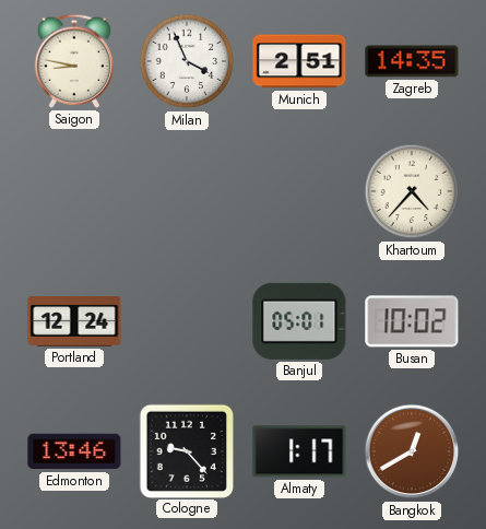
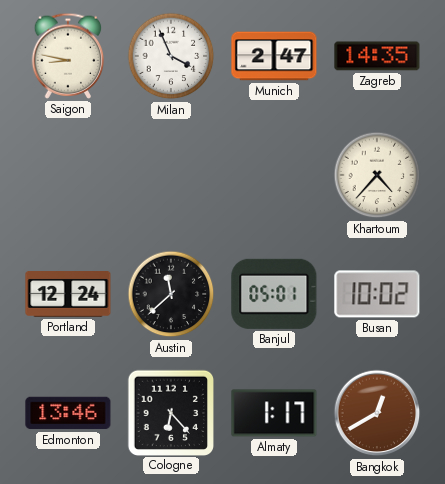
Munich: 2:51 -> 2:47
Austin: none -> 11:38
Cologne: 9:23 -> 6:23
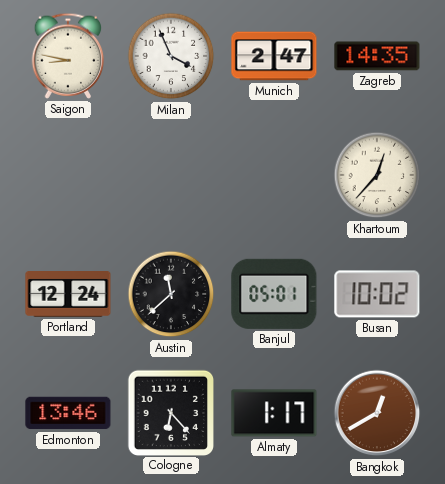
Khartoum: 4:37 -> 12:37
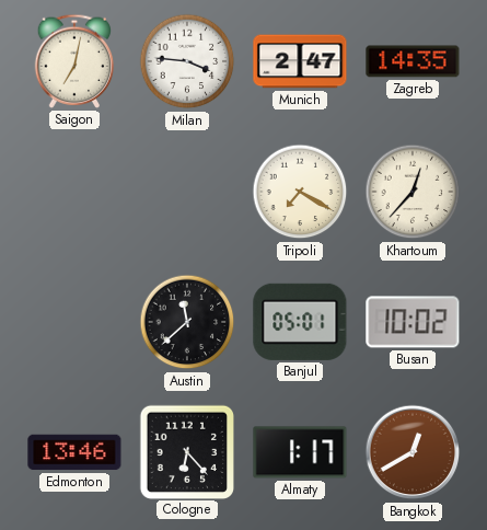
Saigon: 8:47 -> 7:02
Milan: 3:56 -> 3:46
Tripoli: none -> 7:20
Portland: 12:24 -> none
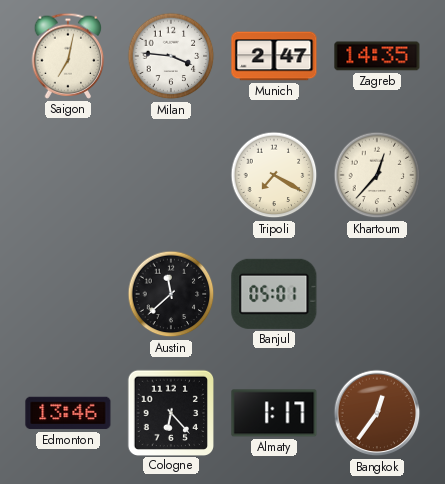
Busan: 10:02 -> none
Bangkok: 12:40 -> 12:36
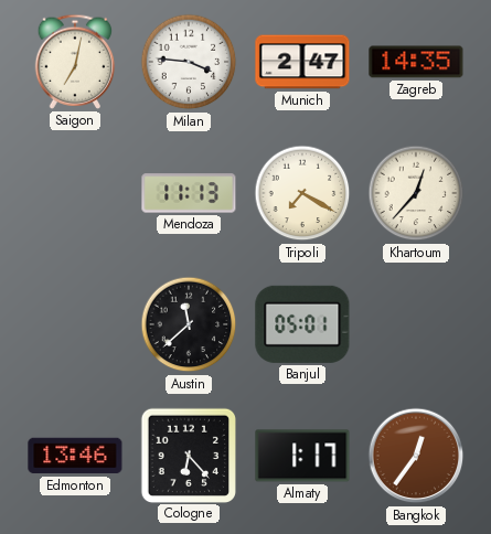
Mendoza: none -> 11:13
